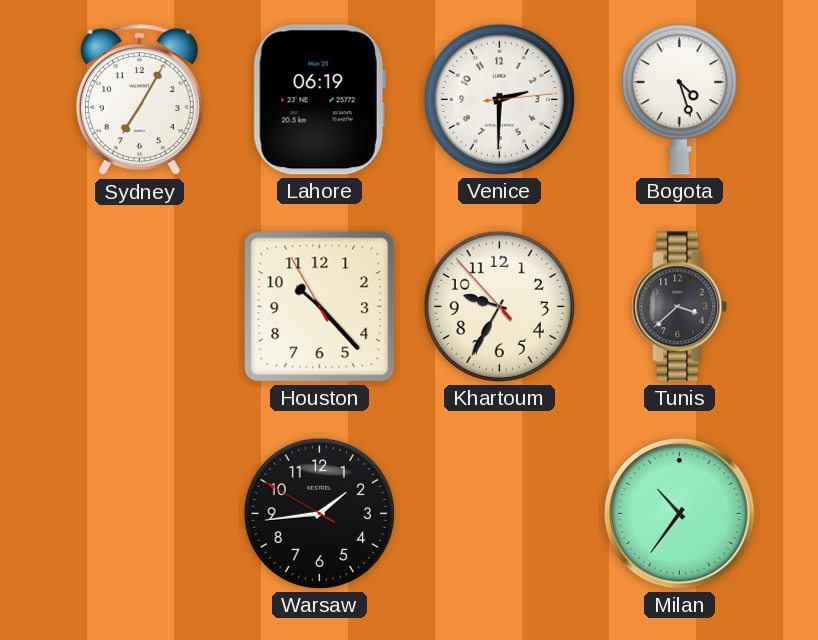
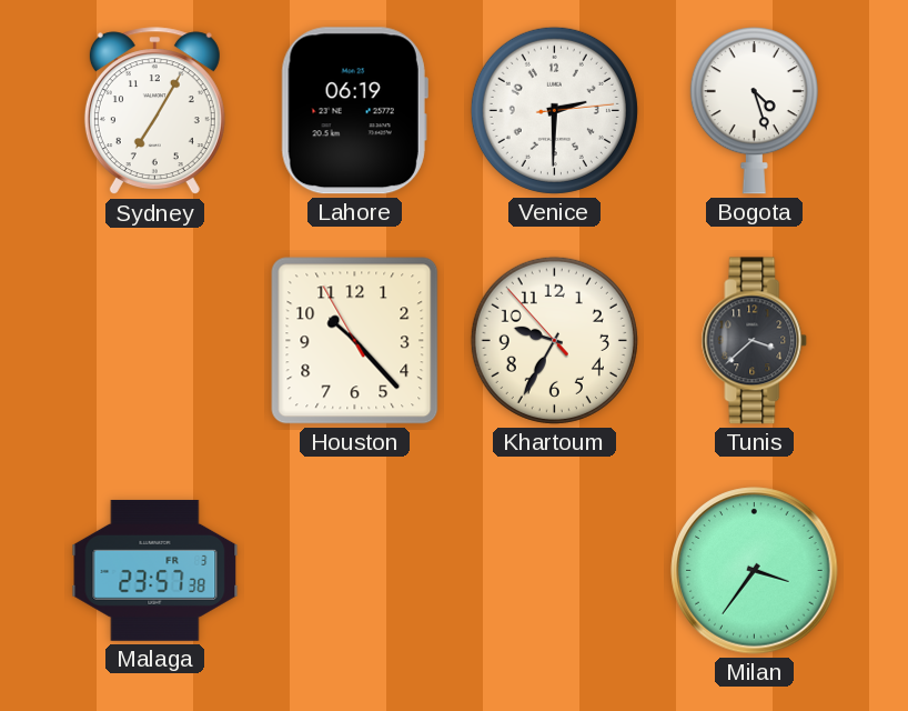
Malaga: none -> 23:57
Warsaw: 1:43 -> none
Milan: 10:36 -> 3:36
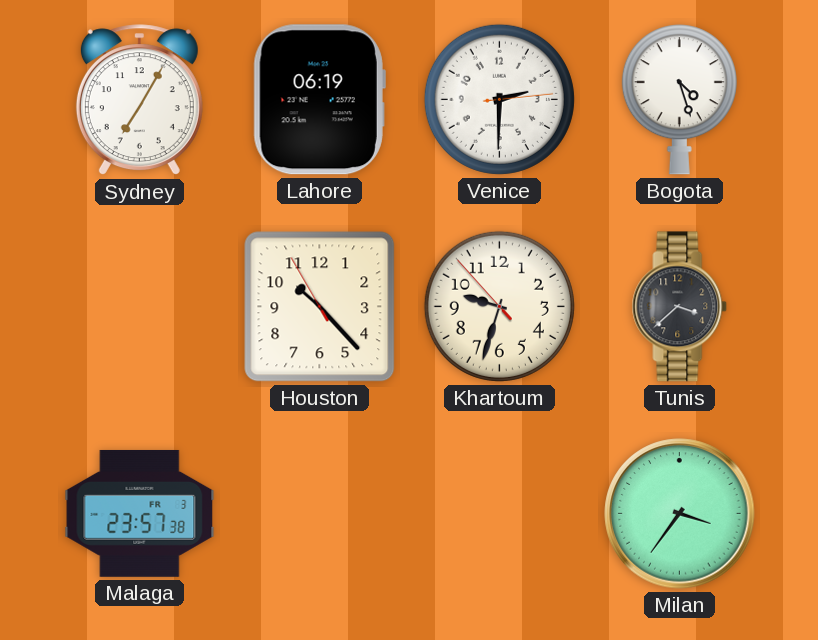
Khartoum: 9:34 -> 9:32
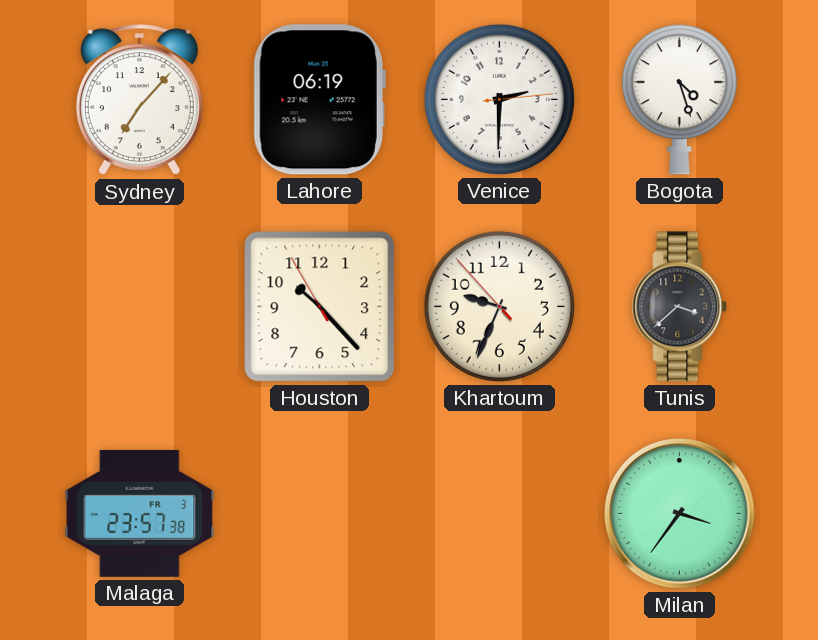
Sydney: 7:05 -> 7:07
Khartoum: 9:32 -> 9:33
